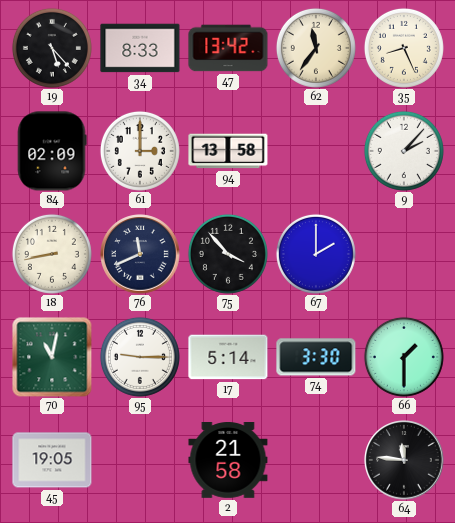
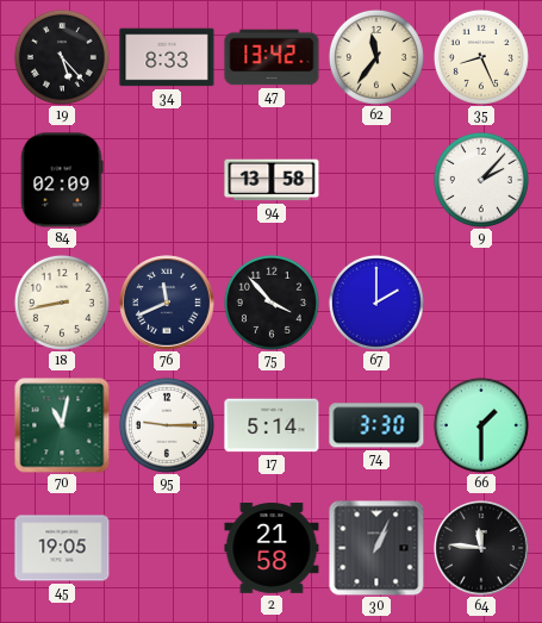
61: 3:00 -> none
30: none -> 1:04
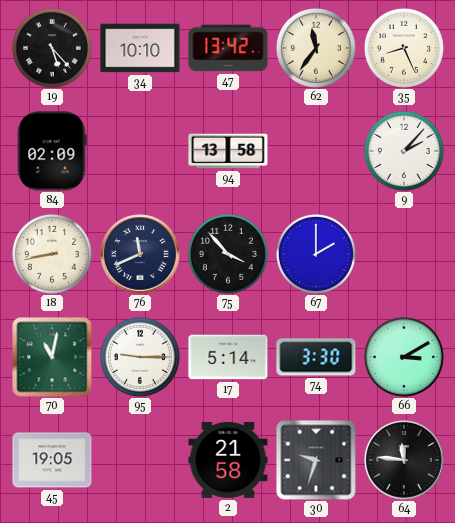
34: 8:33 -> 10:10
66: 1:30 -> 3:10
30: 1:04 -> 9:33
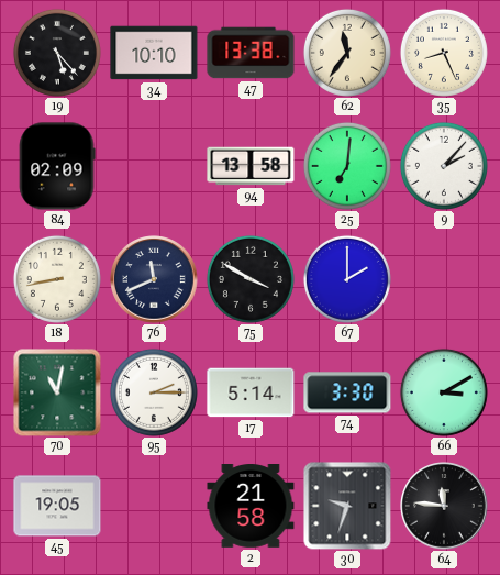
47: 13:42 -> 13:38
25: none -> 7:01
75: 3:53 -> 3:50
95: 9:15 -> 2:15
